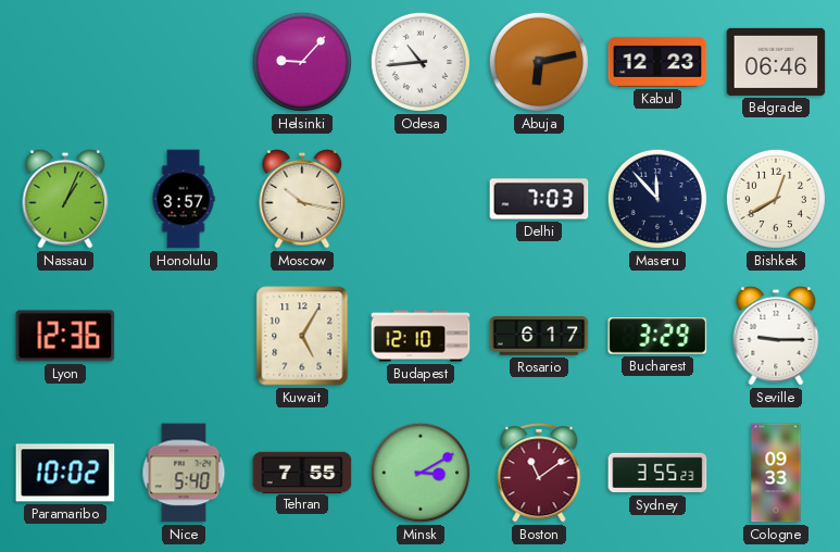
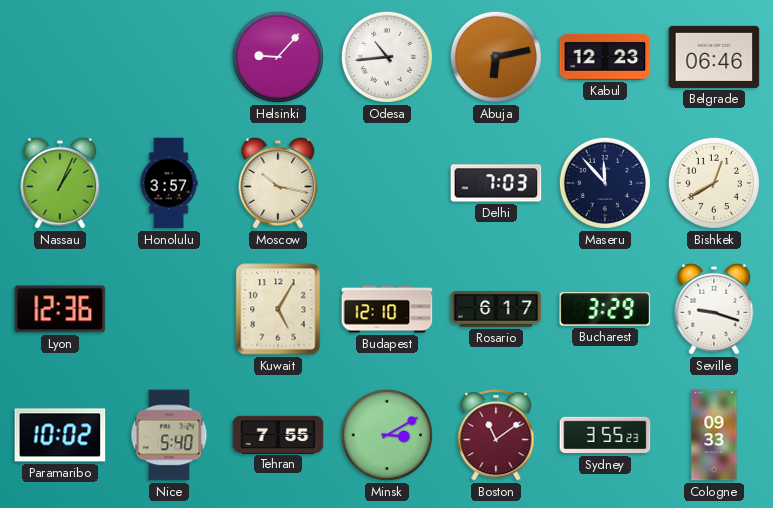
Seville: 9:15 -> 9:18
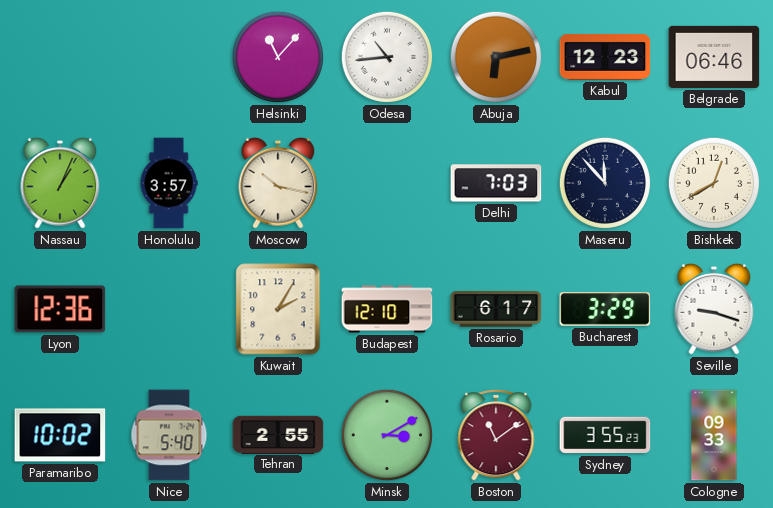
Helsinki: 9:07 -> 11:07
Kuwait: 5:05 -> 2:05
Tehran: 7:55 -> 2:55
